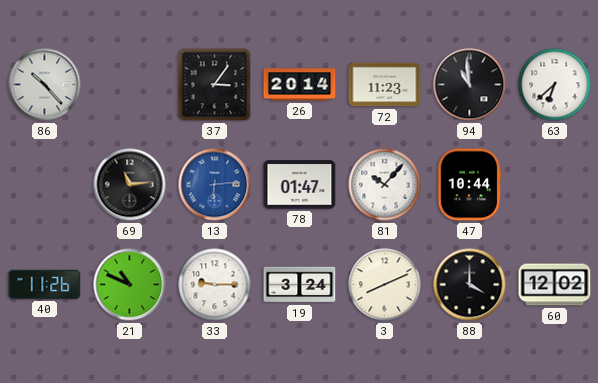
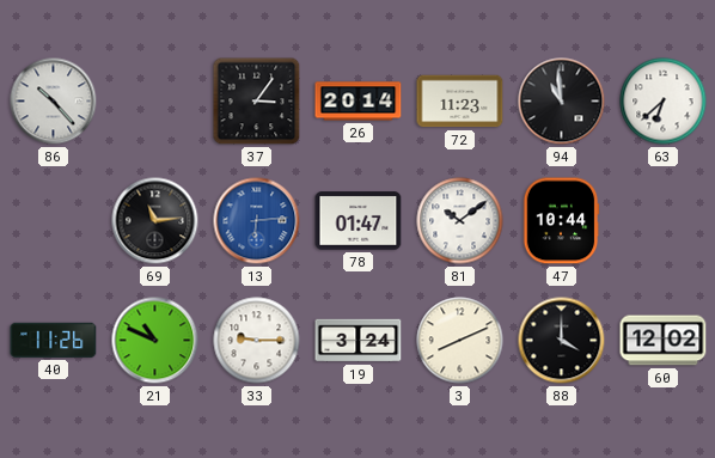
81: 10:07 -> 10:09
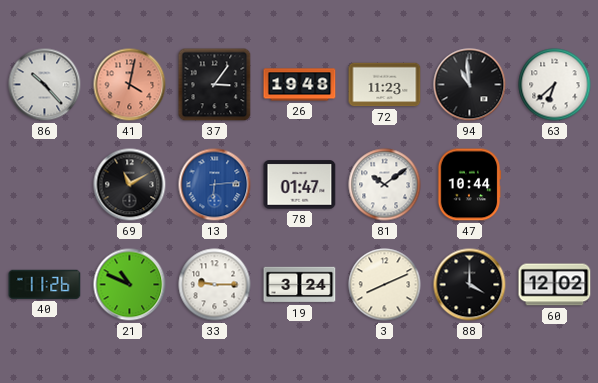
41: none -> 4:02
26: 20:14 -> 19:48
69: 11:14 -> 11:10
